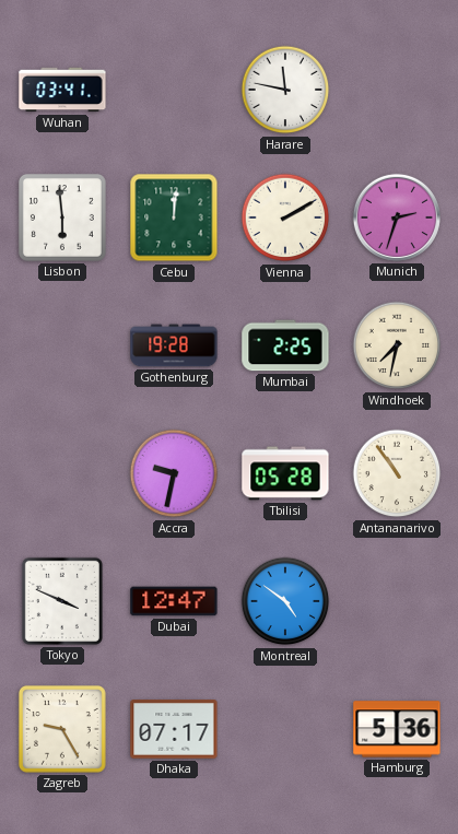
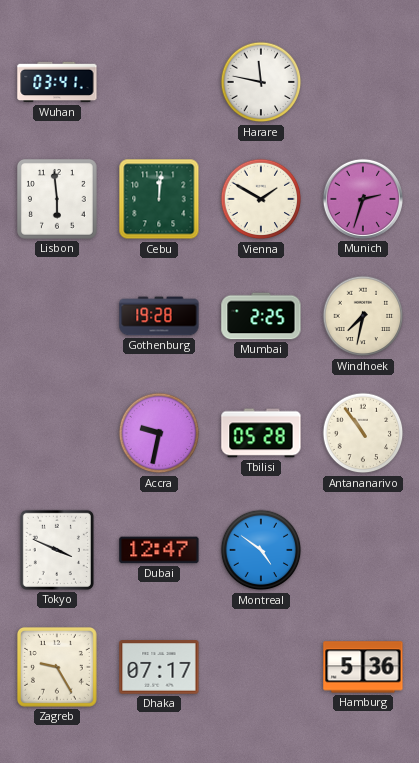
Vienna: 2:10 -> 1:50
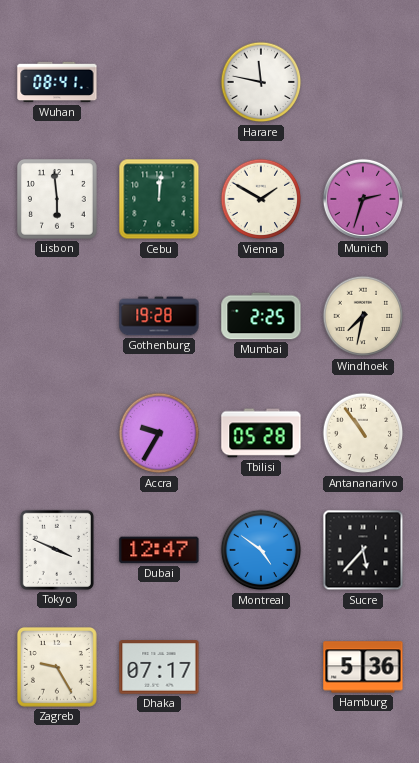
Wuhan: 03:41 -> 08:41
Accra: 9:32 -> 9:35
Sucre: none -> 5:37
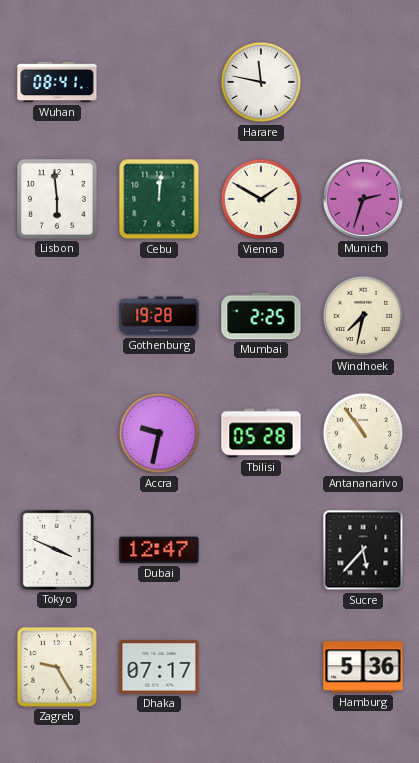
Accra: 9:35 -> 9:32
Montreal: 4:51 -> none
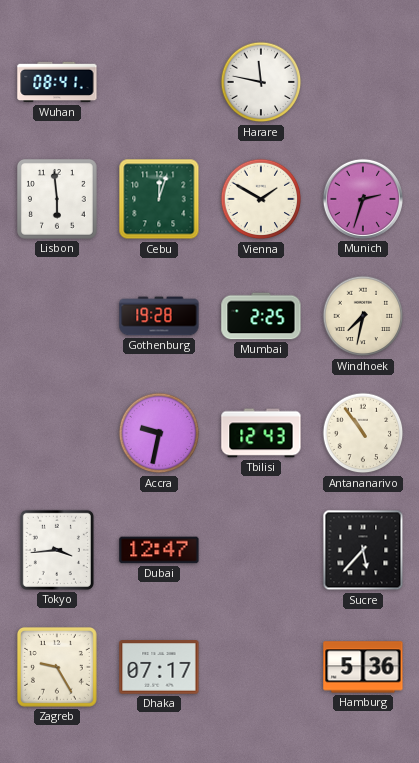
Cebu: 12:01 -> 12:03
Tbilisi: 05:28 -> 12:43
Tokyo: 3:49 -> 3:44
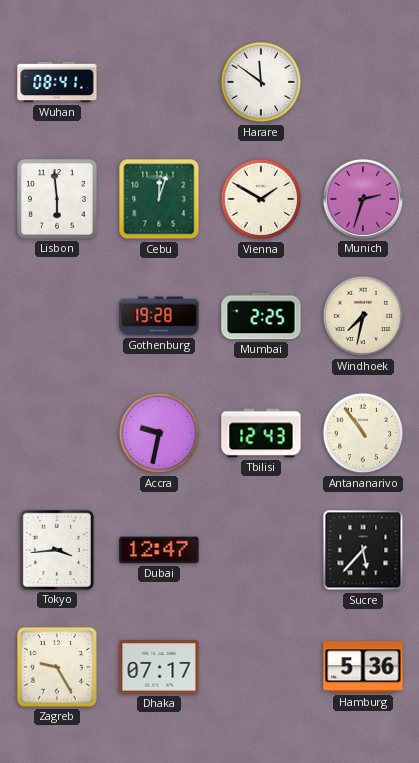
Harare: 11:47 -> 11:51
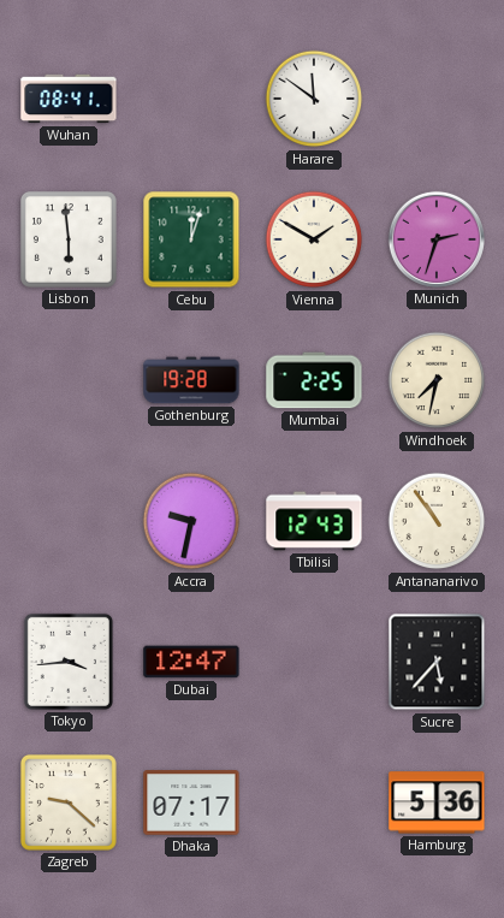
Zagreb: 9:25 -> 9:22
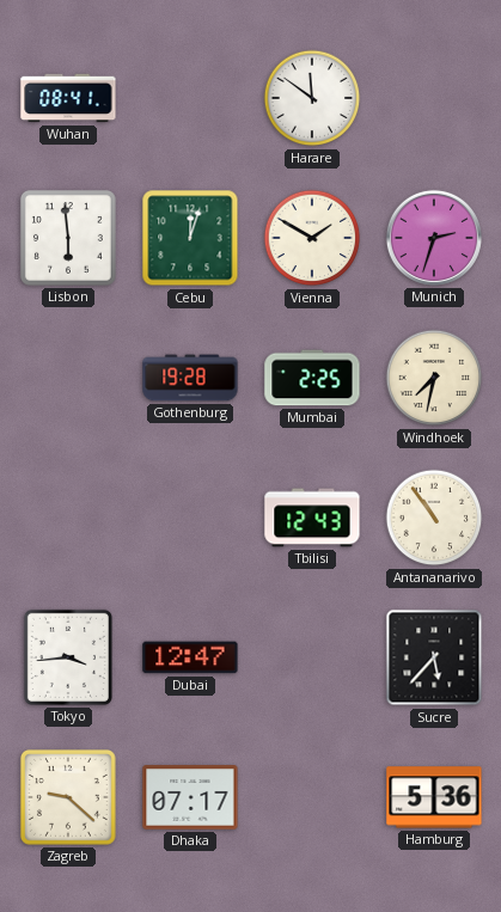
Accra: 9:32 -> none
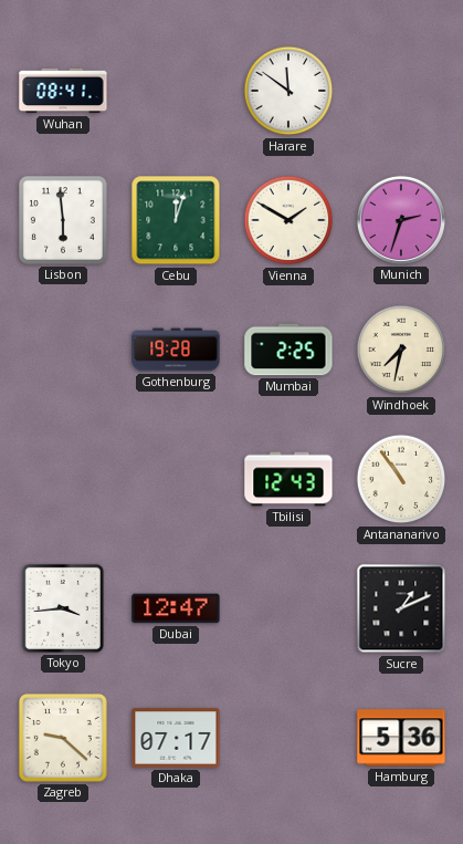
Sucre: 5:37 -> 1:11
